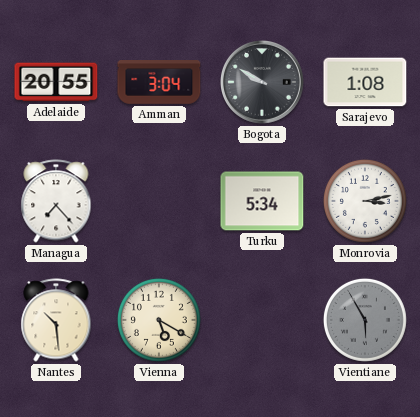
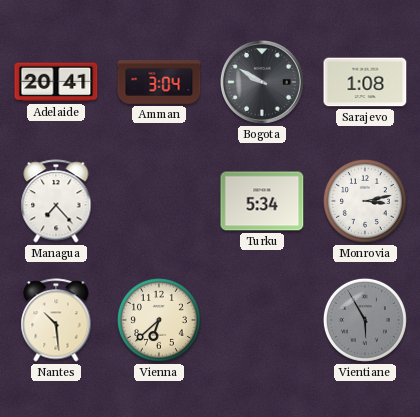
Adelaide: 20:55 -> 20:41
Vienna: 5:20 -> 6:38
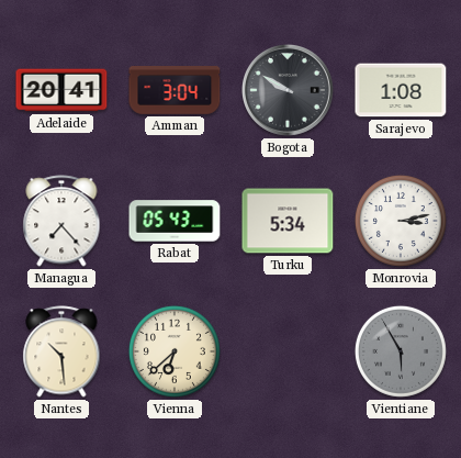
Rabat: none -> 05:43
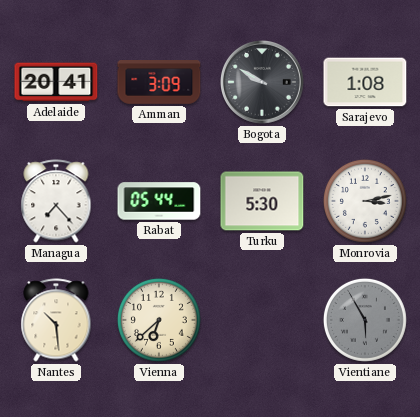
Amman: 3:04 -> 3:09
Rabat: 05:43 -> 05:44
Turku: 5:34 -> 5:30
